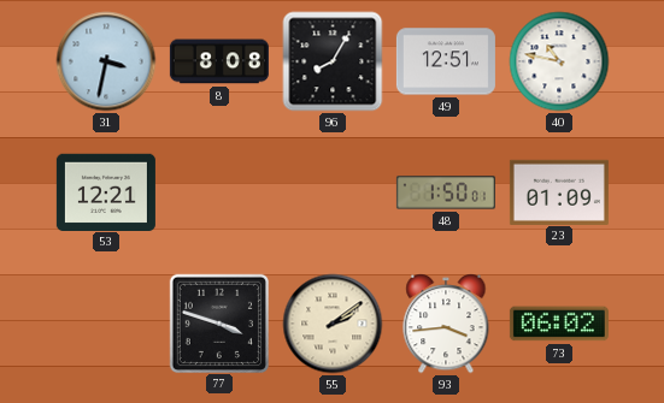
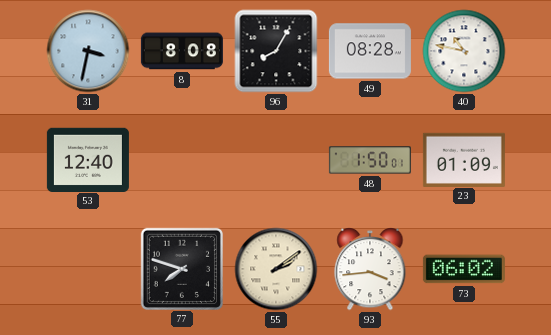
49: 12:51 -> 08:28
53: 12:21 -> 12:40
77: 3:48 -> 7:48
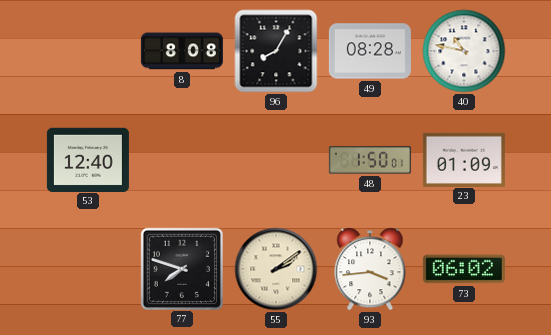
31: 3:32 -> none
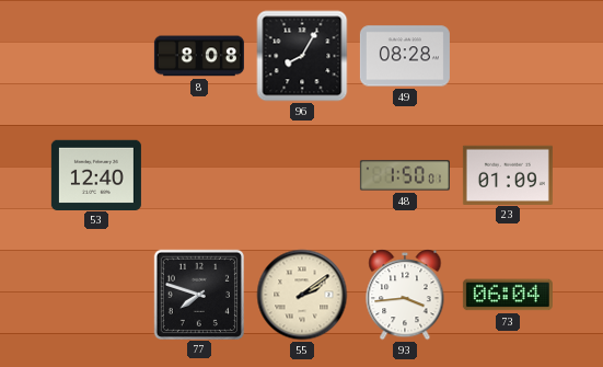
40: 10:47 -> none
73: 06:02 -> 06:04
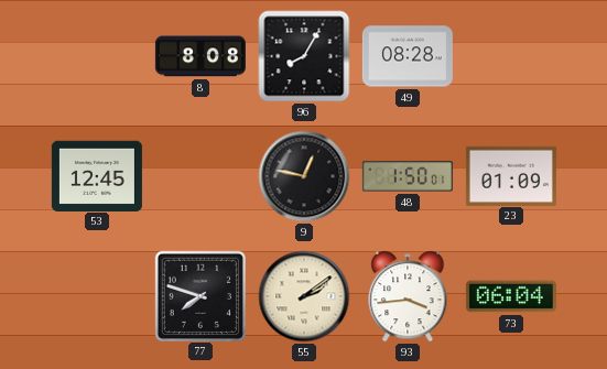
53: 12:40 -> 12:45
9: none -> 12:47
